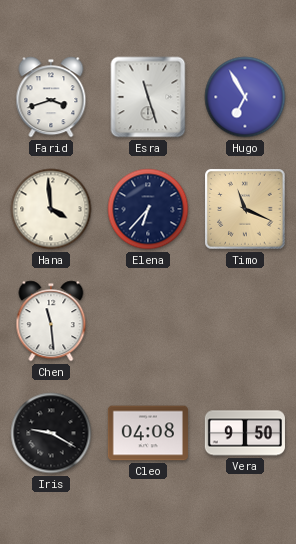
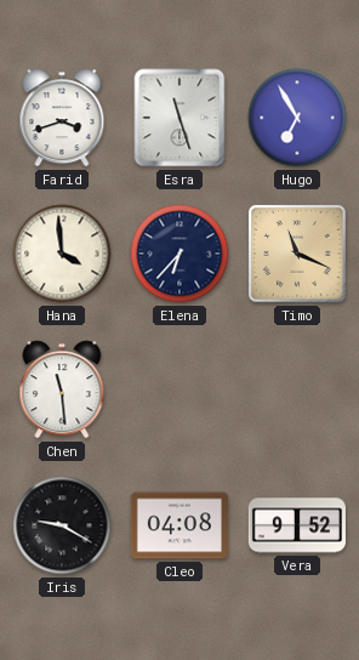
Vera: 9:50 -> 9:52
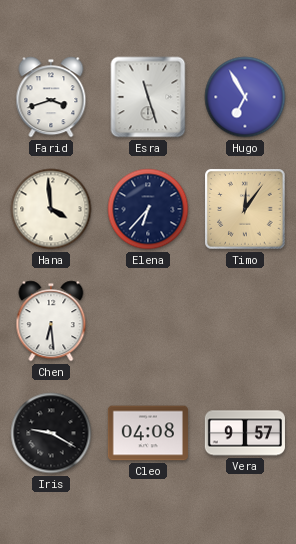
Timo: 11:19 -> 12:06
Chen: 11:29 -> 6:29
Vera: 9:52 -> 9:57
